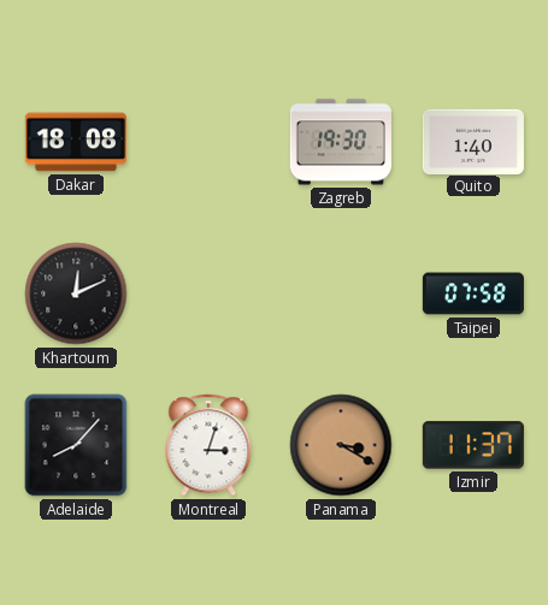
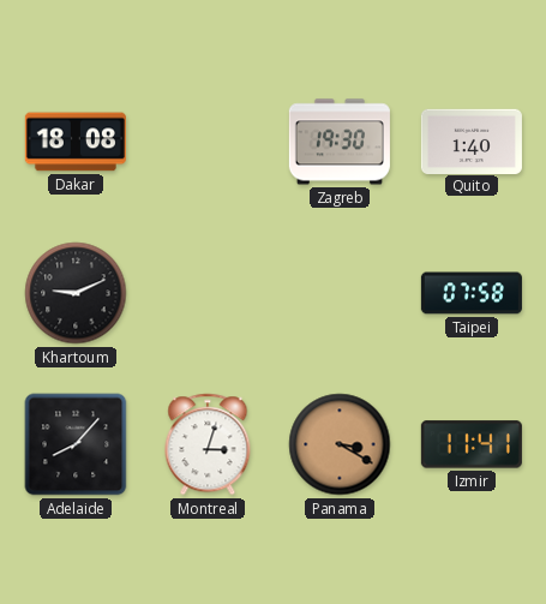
Khartoum: 12:11 -> 9:11
Izmir: 11:37 -> 11:41
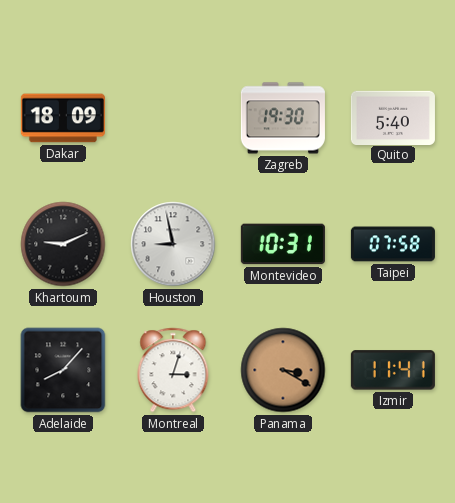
Dakar: 18:08 -> 18:09
Quito: 1:40 -> 5:40
Houston: none -> 8:58
Montevideo: none -> 10:31
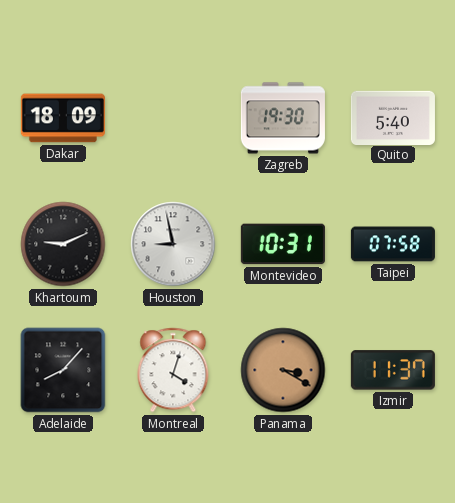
Montreal: 3:03 -> 4:03
Izmir: 11:41 -> 11:37
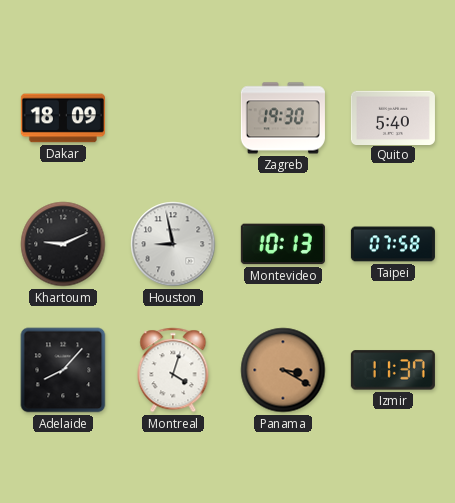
Montevideo: 10:31 -> 10:13
